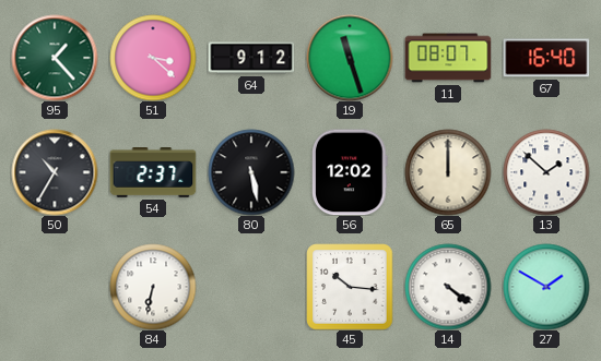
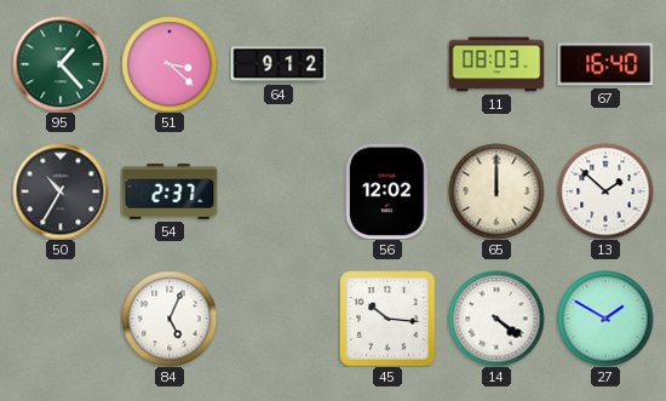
19: 11:27 -> none
11: 08:07 -> 08:03
80: 5:28 -> none
84: 6:32 -> 5:04
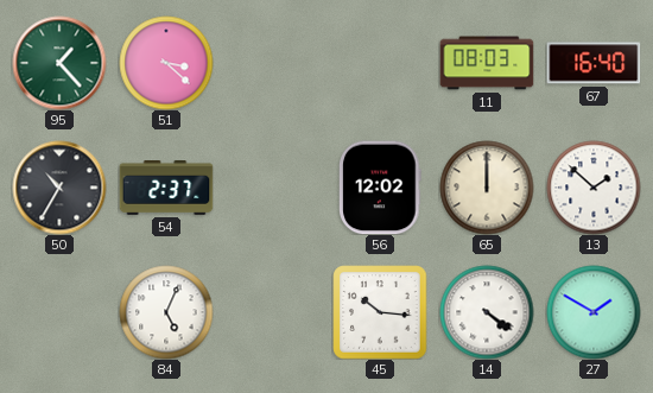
64: 9:12 -> none
